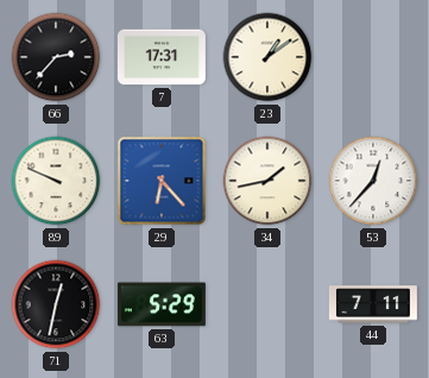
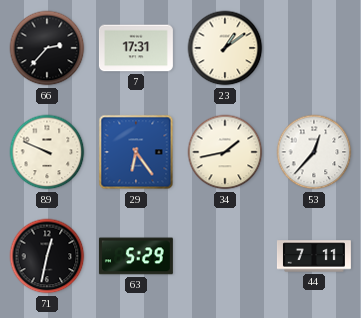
29: 6:23 -> 6:24
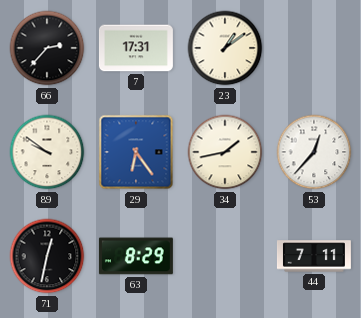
89: 9:49 -> 9:51
63: 5:29 -> 8:29
